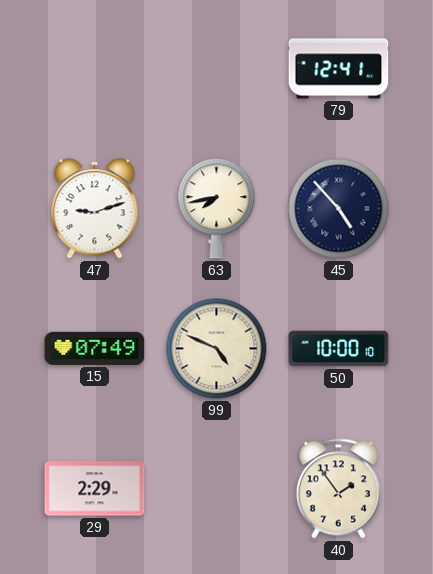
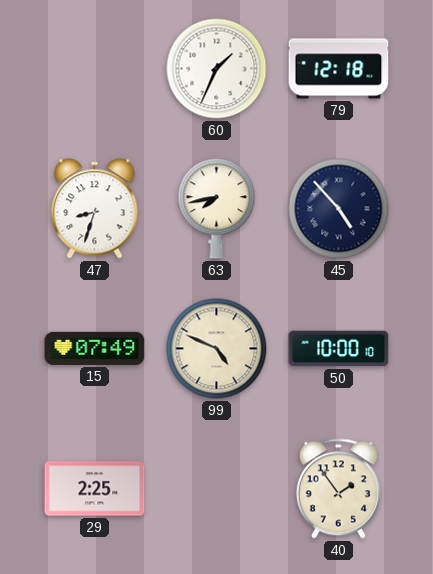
60: none -> 1:34
79: 12:41 -> 12:18
47: 9:12 -> 8:33
29: 2:29 -> 2:25
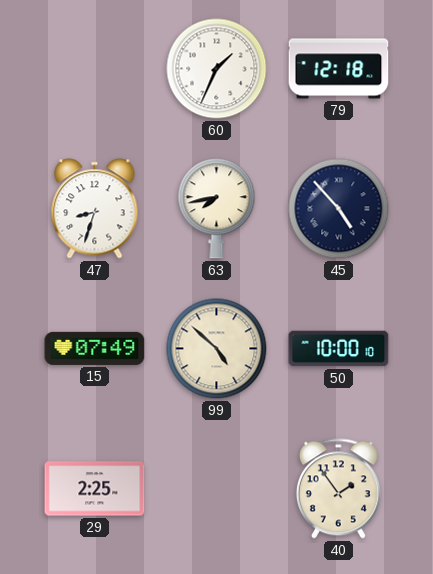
99: 4:49 -> 4:52
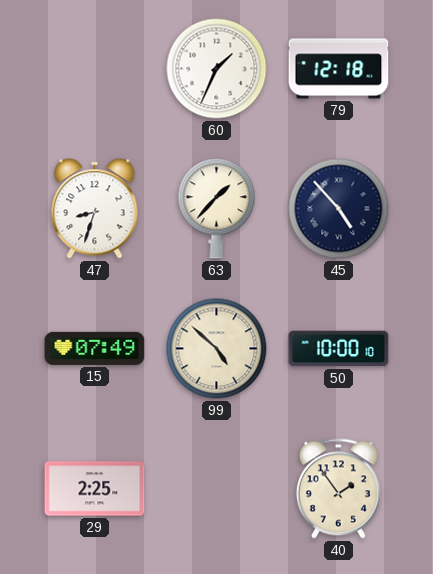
63: 7:43 -> 1:37
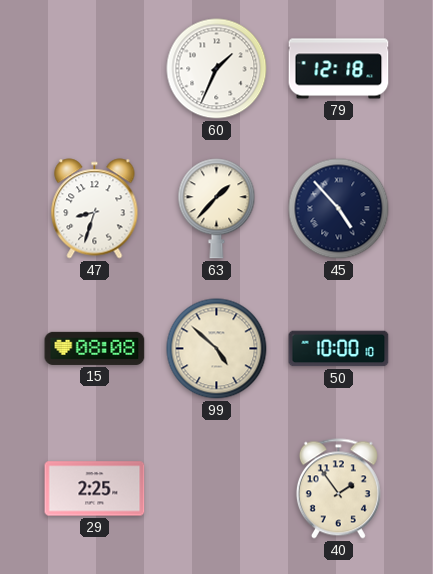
15: 07:49 -> 08:08
